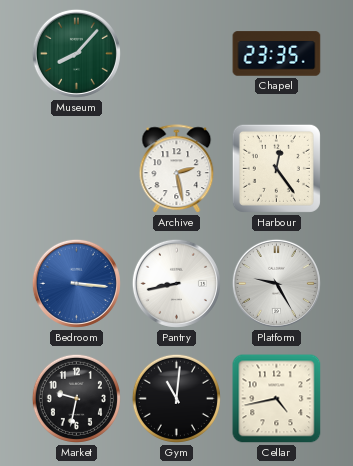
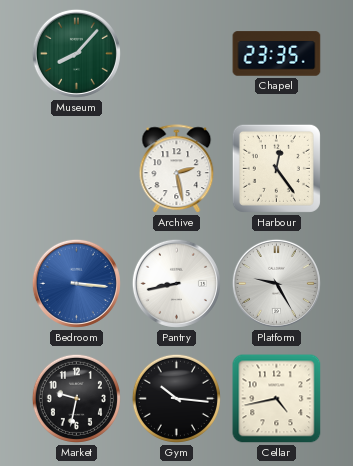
Gym: 11:01 -> 10:16
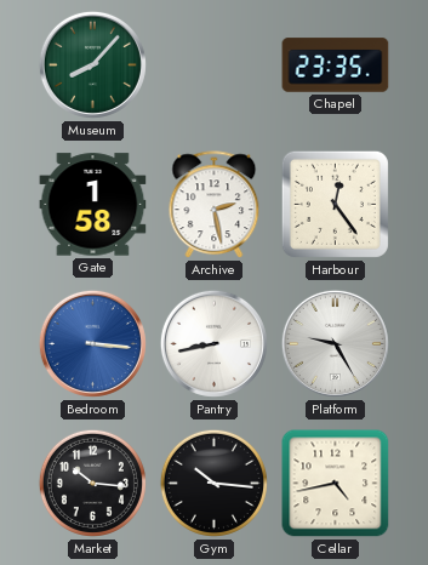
Gate: none -> 1:58
Market: 9:32 -> 10:16
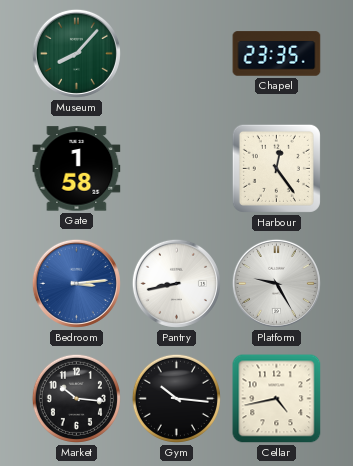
Archive: 2:28 -> none
Bedroom: 3:16 -> 3:14
